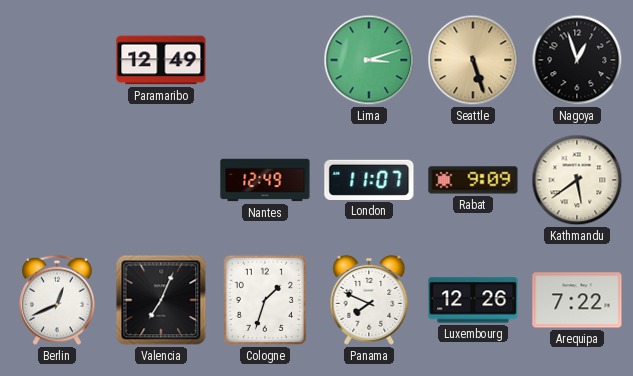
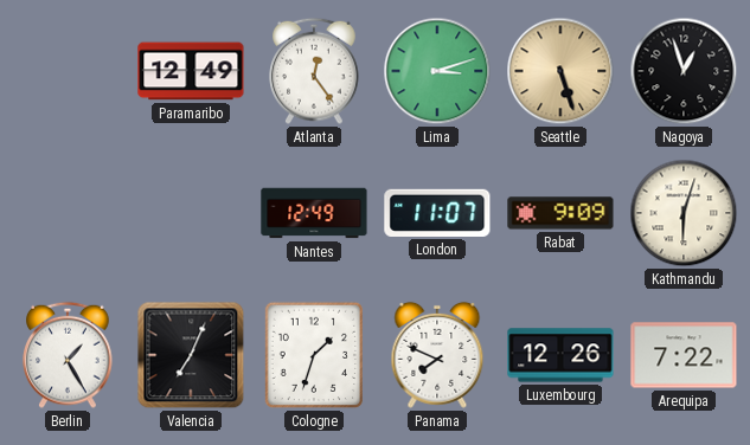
Atlanta: none -> 12:24
Kathmandu: 5:39 -> 6:03
Berlin: 12:41 -> 1:25
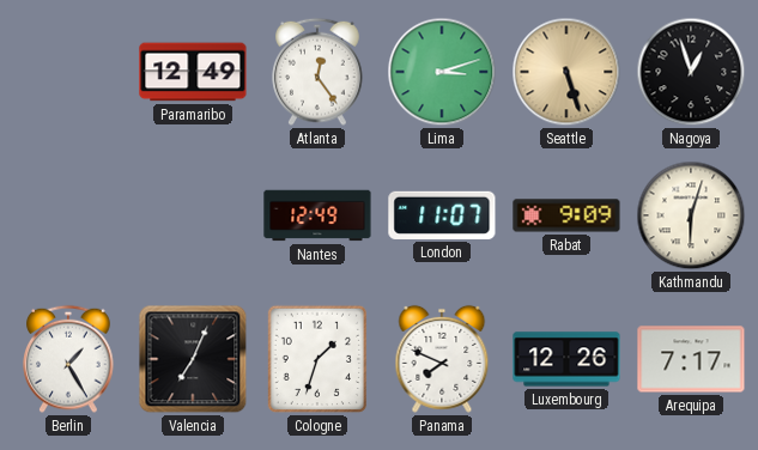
Arequipa: 7:22 -> 7:17
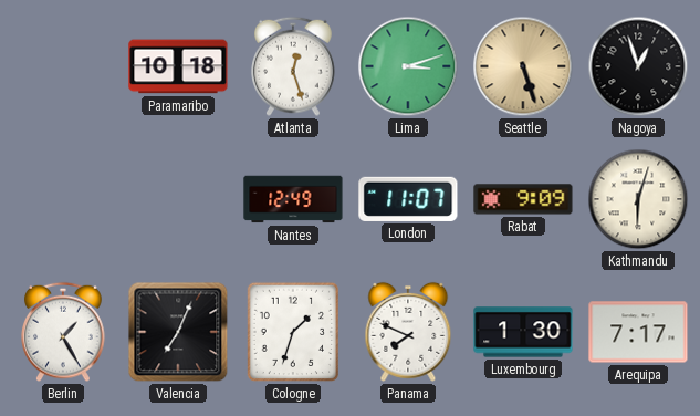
Paramaribo: 12:49 -> 10:18
Atlanta: 12:24 -> 12:27
Luxembourg: 12:26 -> 1:30
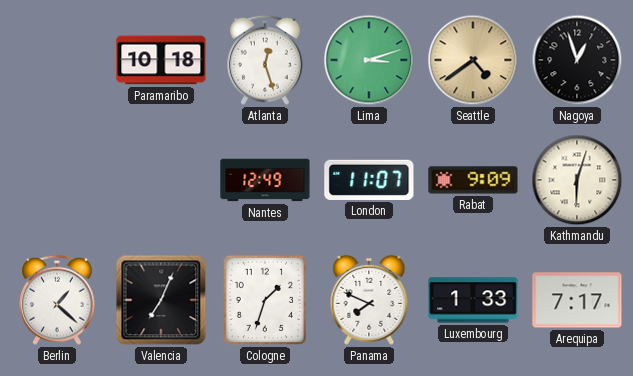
Seattle: 5:27 -> 4:39
Berlin: 1:25 -> 1:22
Luxembourg: 1:30 -> 1:33
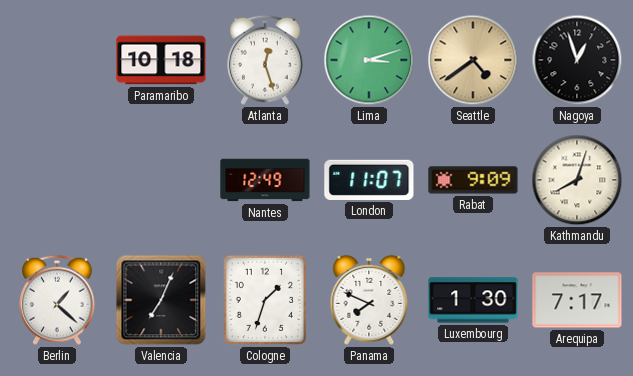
Kathmandu: 6:03 -> 8:03
Luxembourg: 1:33 -> 1:30
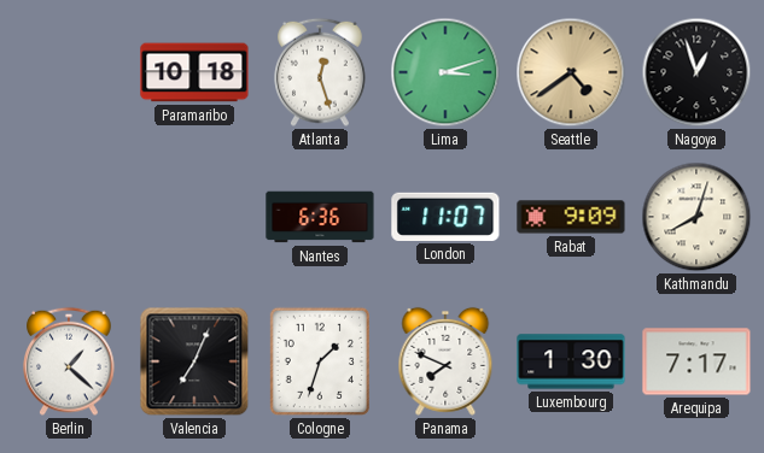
Nantes: 12:49 -> 6:36
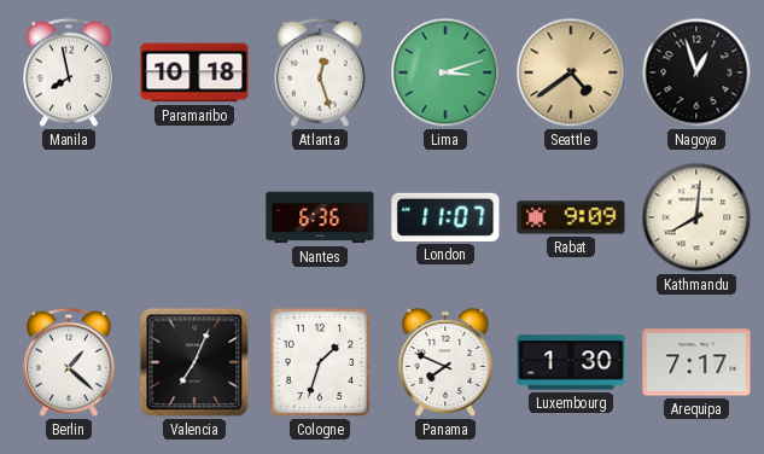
Manila: none -> 7:58
Kathmandu: 8:03 -> 8:01
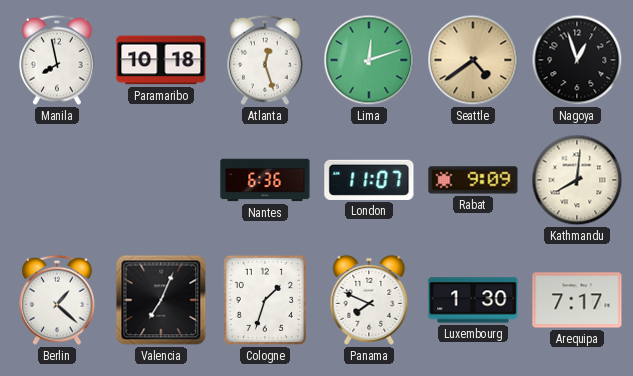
Lima: 3:12 -> 12:12
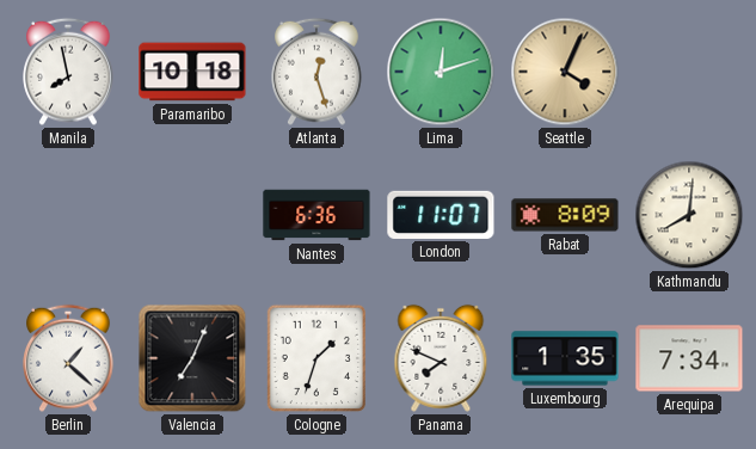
Seattle: 4:39 -> 4:04
Nagoya: 12:57 -> none
Rabat: 9:09 -> 8:09
Luxembourg: 1:30 -> 1:35
Arequipa: 7:17 -> 7:34
